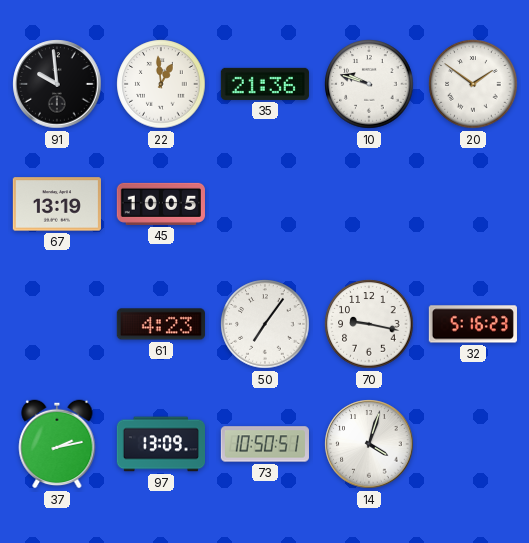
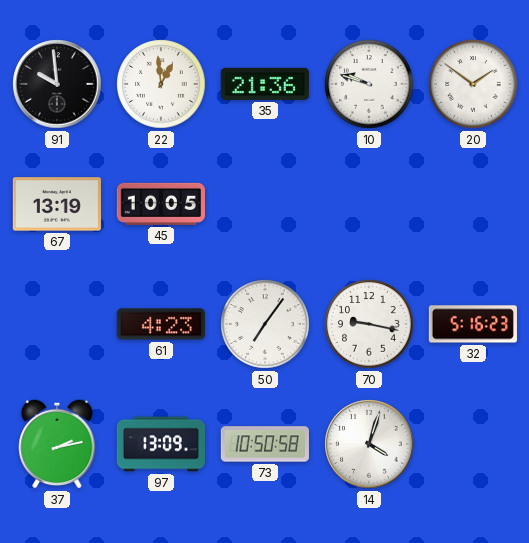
73: 10:50:51 -> 10:50:58
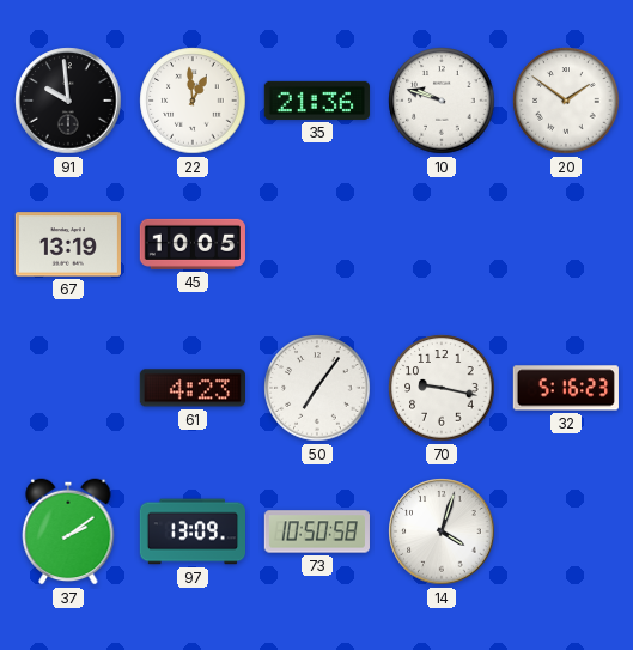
37: 2:13 -> 2:09
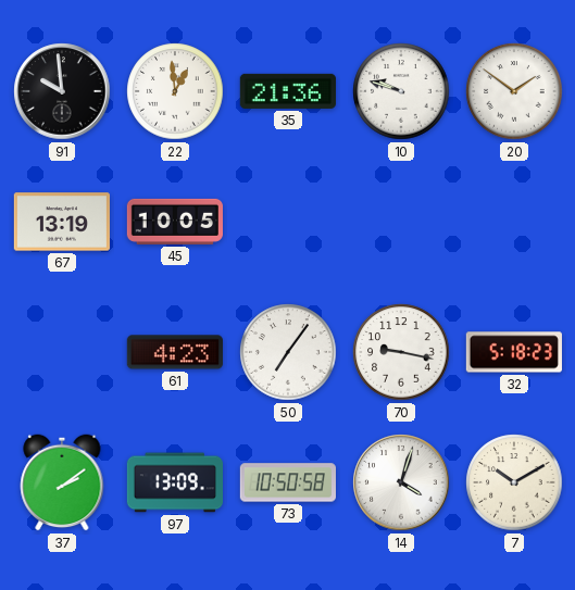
32: 5:16 -> 5:18
7: none -> 10:10
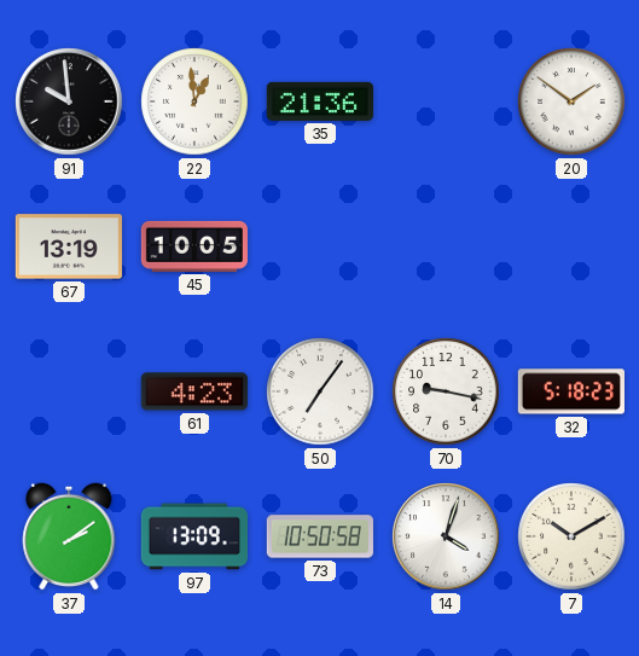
10: 9:48 -> none
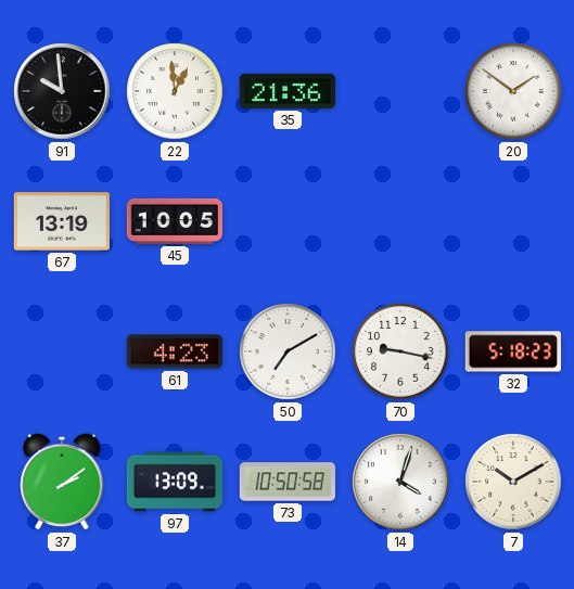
50: 7:06 -> 7:10
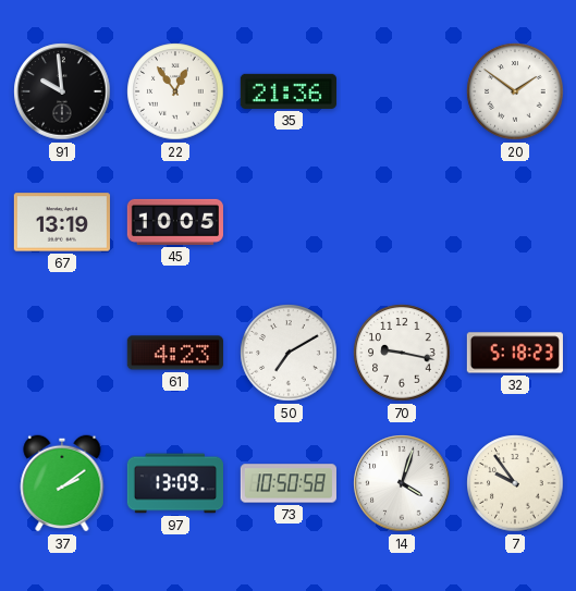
22: 12:59 -> 12:54
7: 10:10 -> 9:54
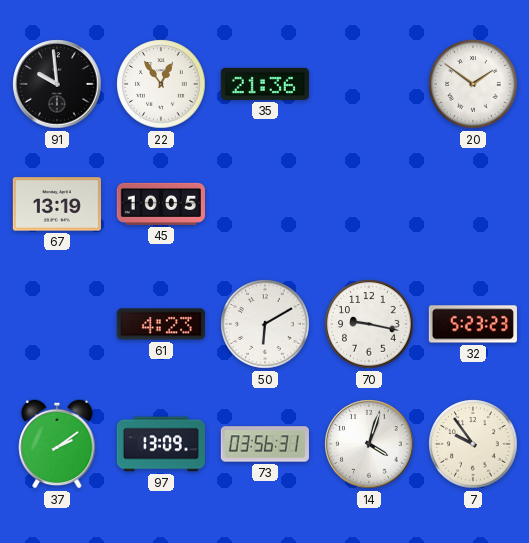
50: 7:10 -> 6:10
32: 5:18 -> 5:23
73: 10:50 -> 03:56
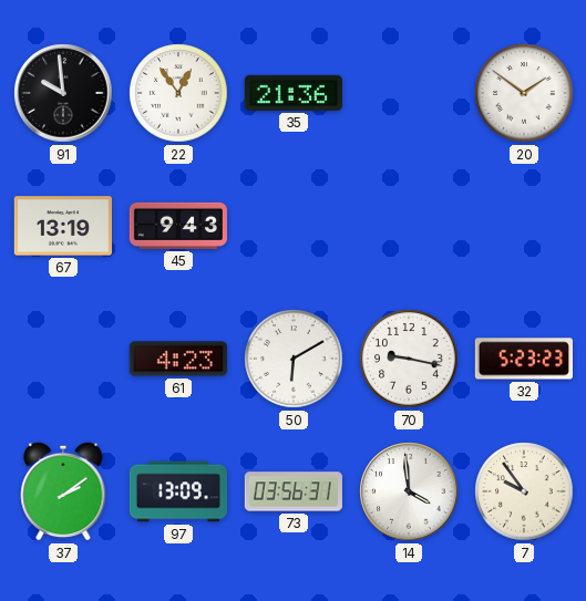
45: 10:05 -> 9:43
14: 4:03 -> 3:59
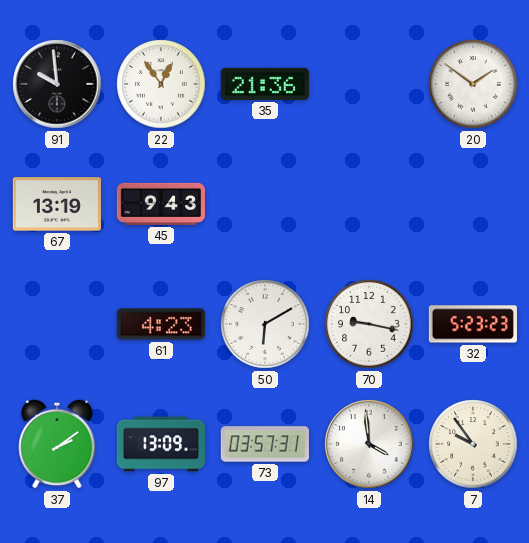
73: 03:56 -> 03:57
